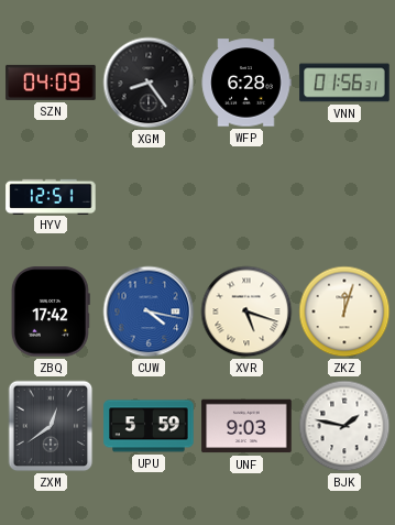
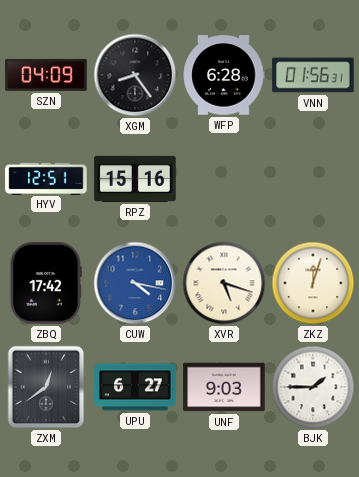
RPZ: none -> 15:16
UPU: 5:59 -> 6:27
BJK: 1:47 -> 1:45
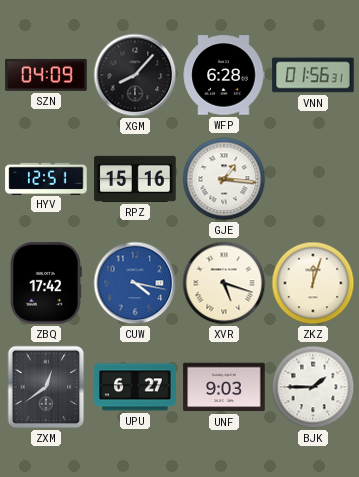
XGM: 8:24 -> 8:07
GJE: none -> 1:16
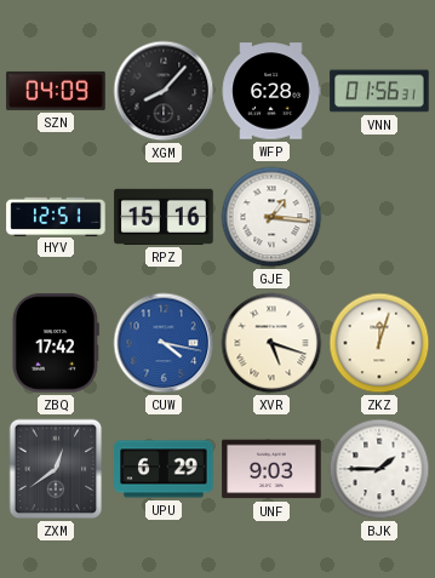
UPU: 6:27 -> 6:29
